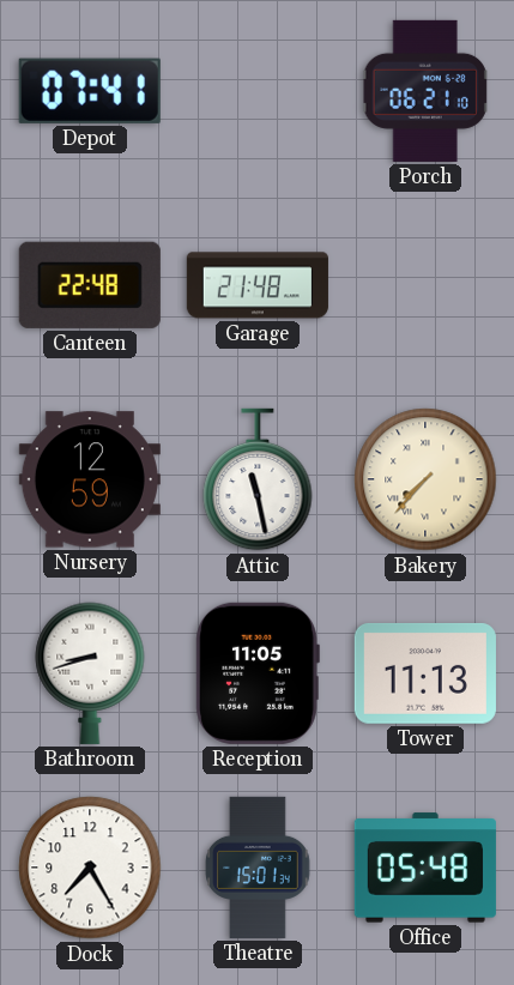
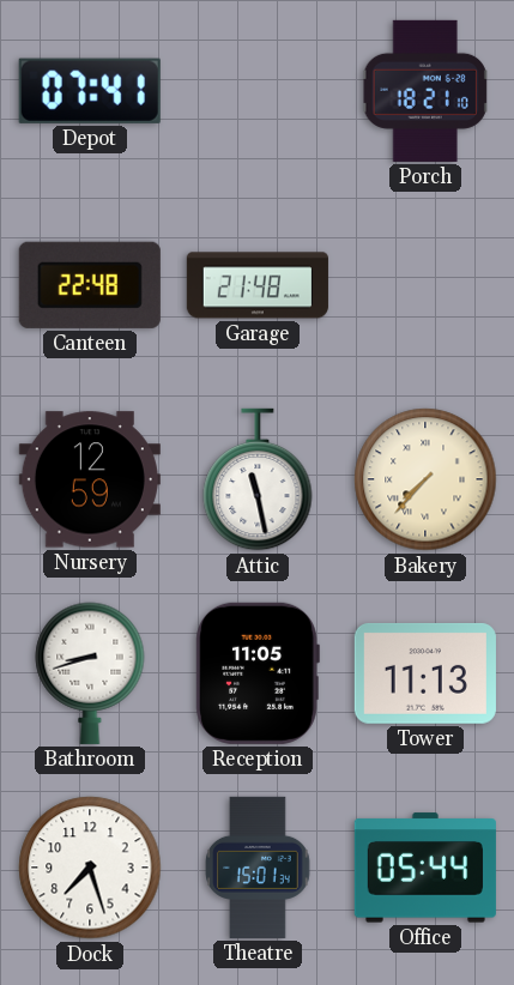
Porch: 06:21 -> 18:21
Dock: 7:25 -> 7:27
Office: 05:48 -> 05:44
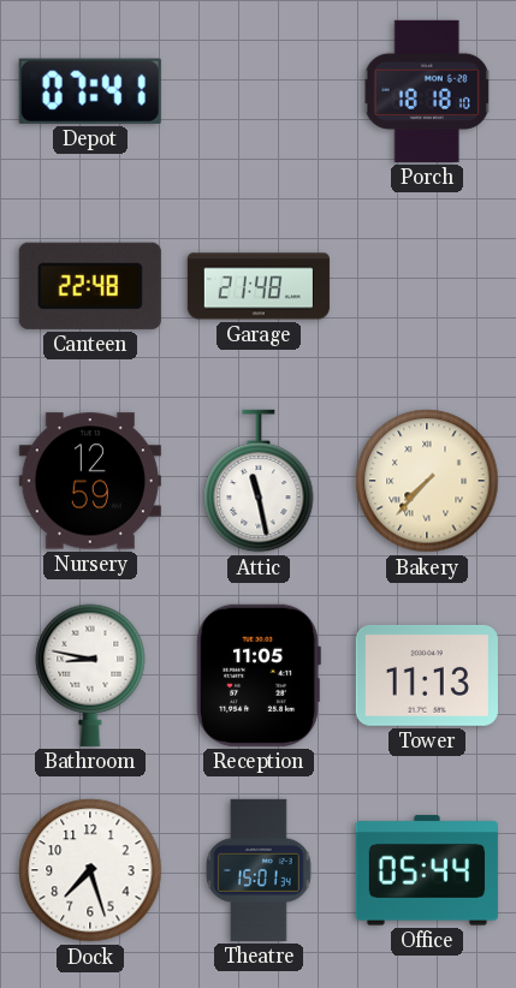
Porch: 18:21 -> 18:18
Bathroom: 8:42 -> 8:47
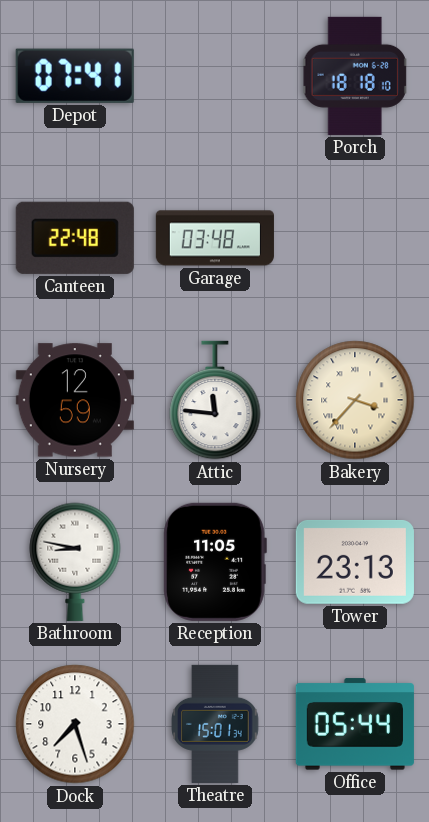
Garage: 21:48 -> 03:48
Attic: 11:28 -> 11:46
Bakery: 7:37 -> 3:37
Tower: 11:13 -> 23:13
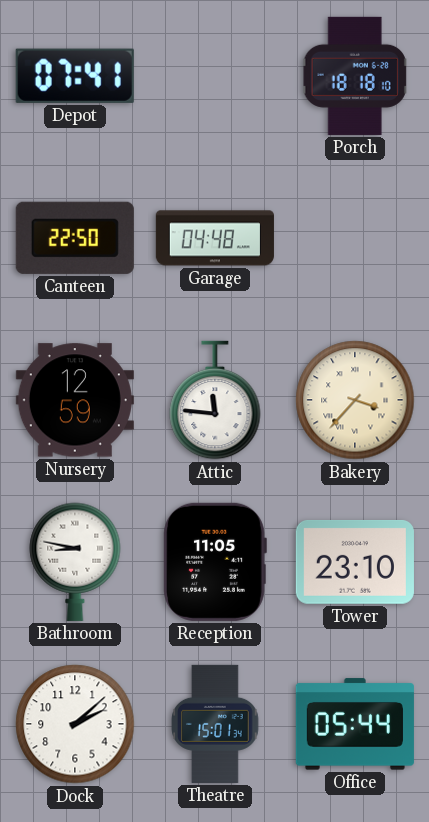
Canteen: 22:48 -> 22:50
Garage: 03:48 -> 04:48
Tower: 23:13 -> 23:10
Dock: 7:27 -> 2:08
